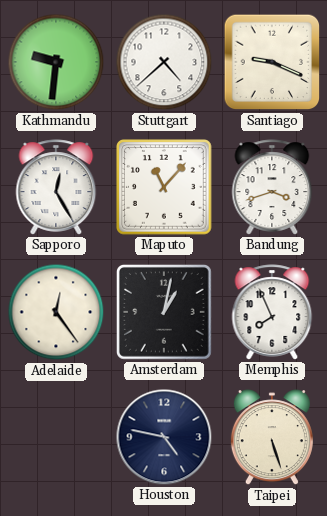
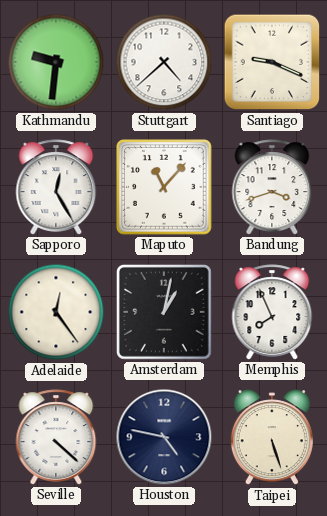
Seville: none -> 4:22
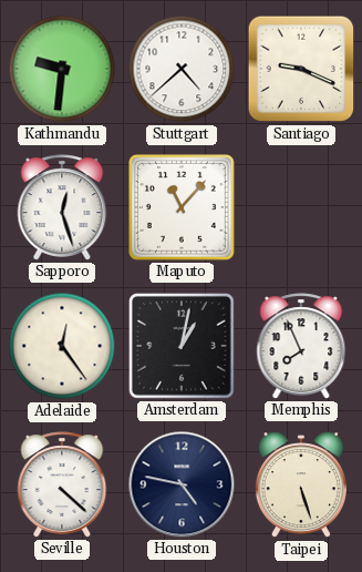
Sapporo: 12:25 -> 12:27
Bandung: 3:42 -> none
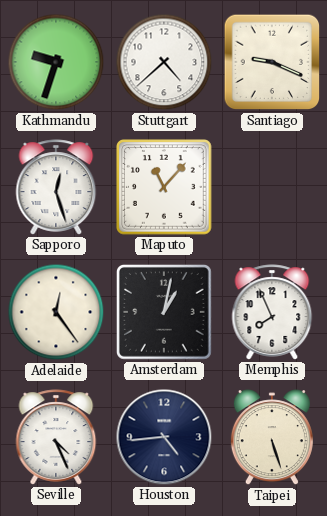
Kathmandu: 9:31 -> 9:33
Seville: 4:22 -> 4:26
Houston: 4:47 -> 4:44
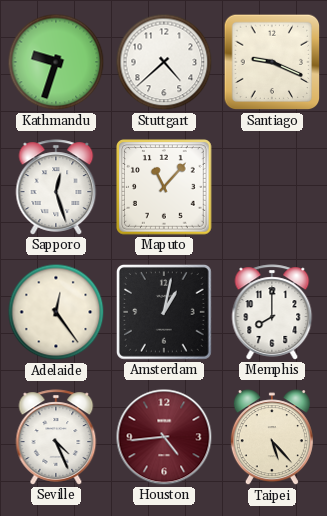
Memphis: 7:56 -> 8:00
Houston dial: navy -> burgundy
Taipei: 5:27 -> 5:23
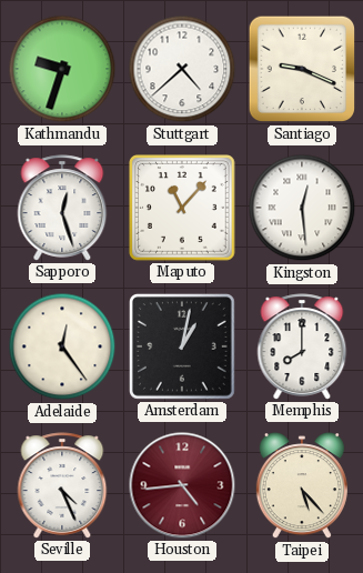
Kingston: none -> 12:29
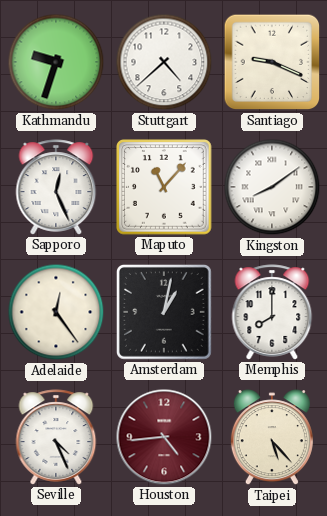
Sapporo: 12:27 -> 12:26
Kingston: 12:29 -> 8:09
